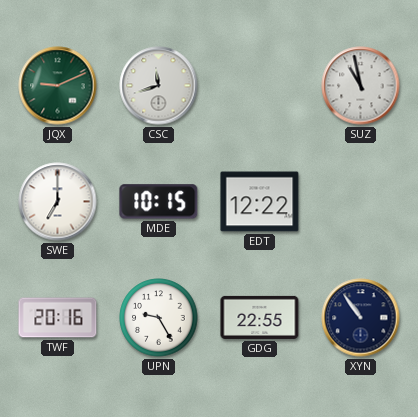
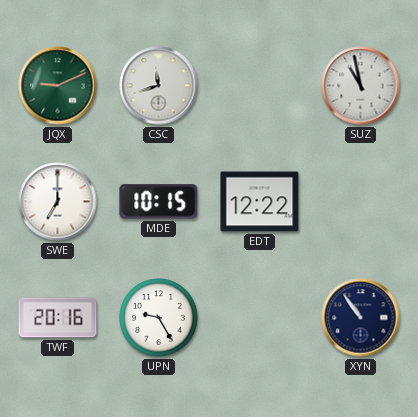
GDG: 22:55 -> none
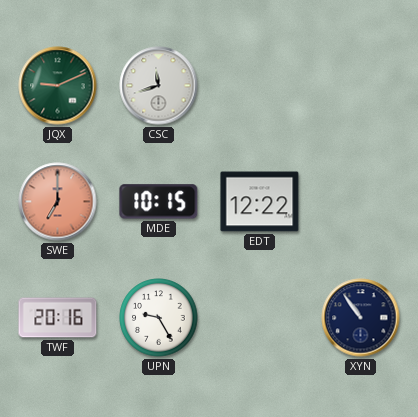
SUZ: 10:58 -> none
SWE dial: white -> salmon
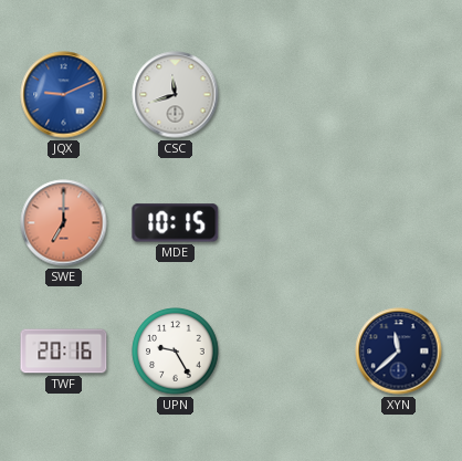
JQX dial: green -> blue
EDT: 12:22 -> none
XYN: 10:54 -> 11:38
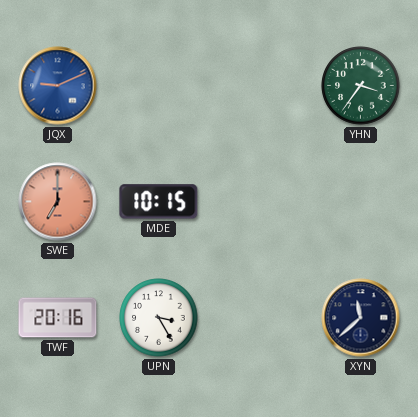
CSC: 11:42 -> none
YHN: none -> 3:36
UPN: 9:25 -> 3:25
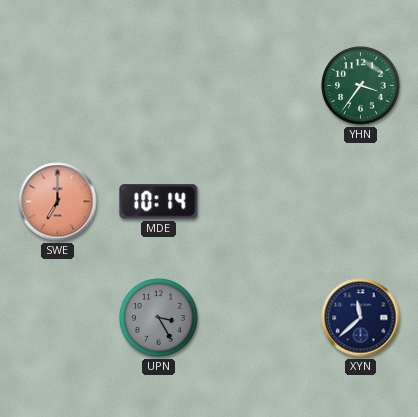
JQX: 9:11 -> none
MDE: 10:15 -> 10:14
TWF: 20:16 -> none
UPN dial: white -> grey
